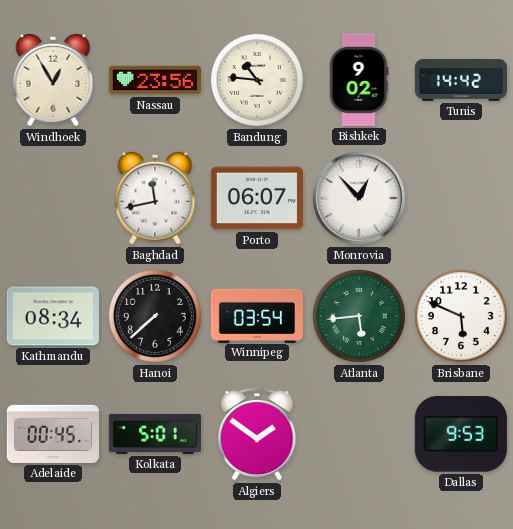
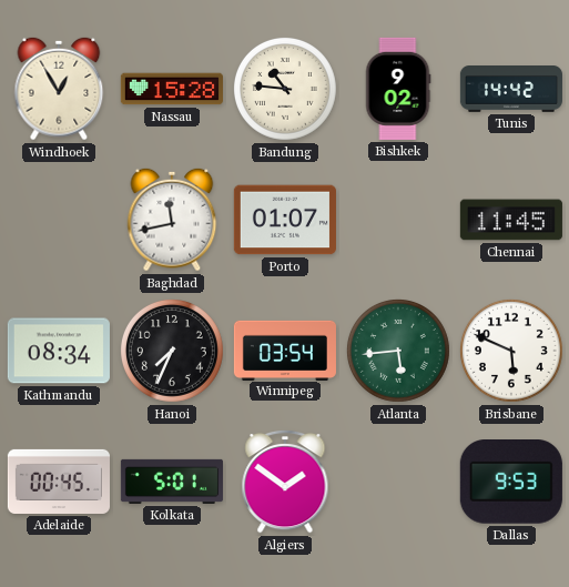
Nassau: 23:56 -> 15:28
Porto: 06:07 -> 01:07
Monrovia: 12:53 -> none
Chennai: none -> 11:45
Hanoi: 7:38 -> 7:34
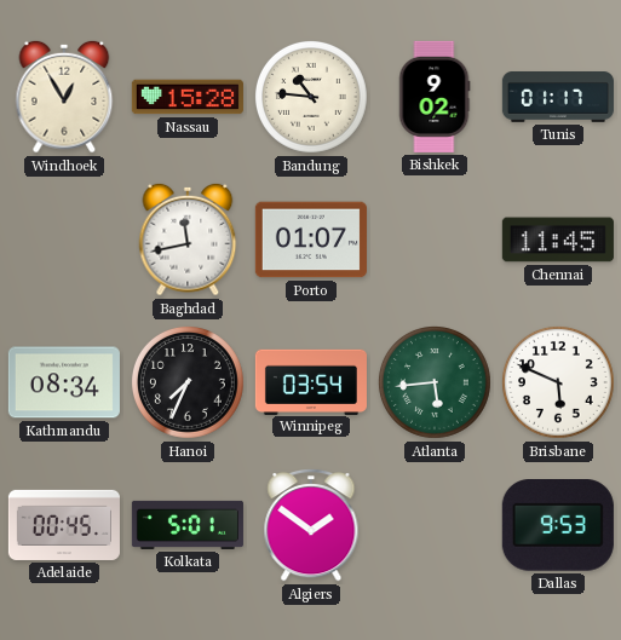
Tunis: 14:42 -> 01:17
